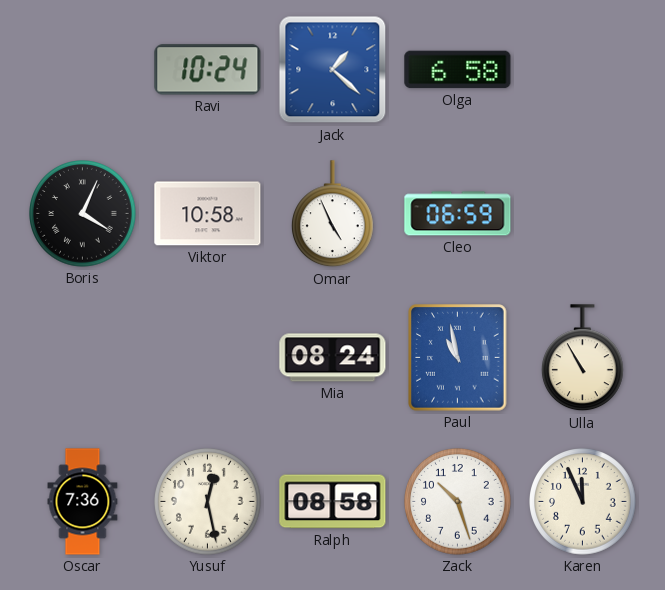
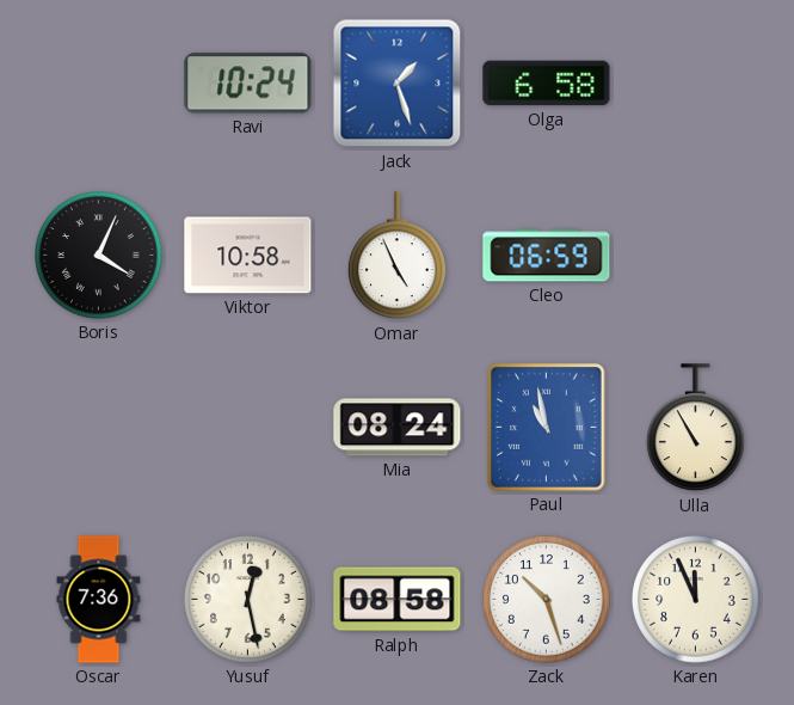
Jack: 1:22 -> 1:27
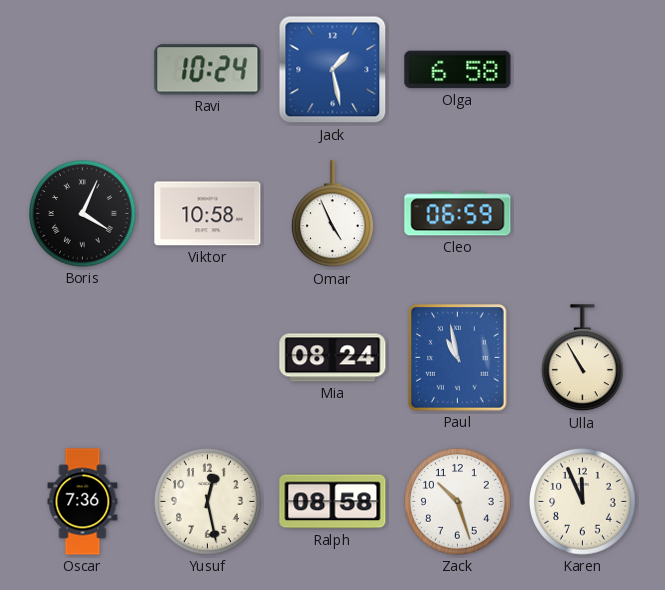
Jack: 1:27 -> 1:28
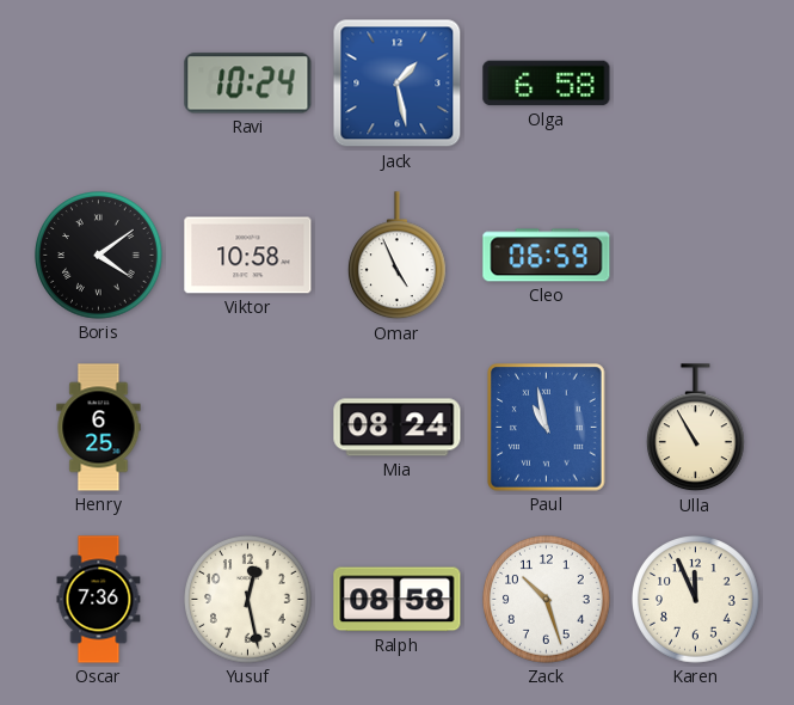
Boris: 4:04 -> 4:09
Henry: none -> 6:25
